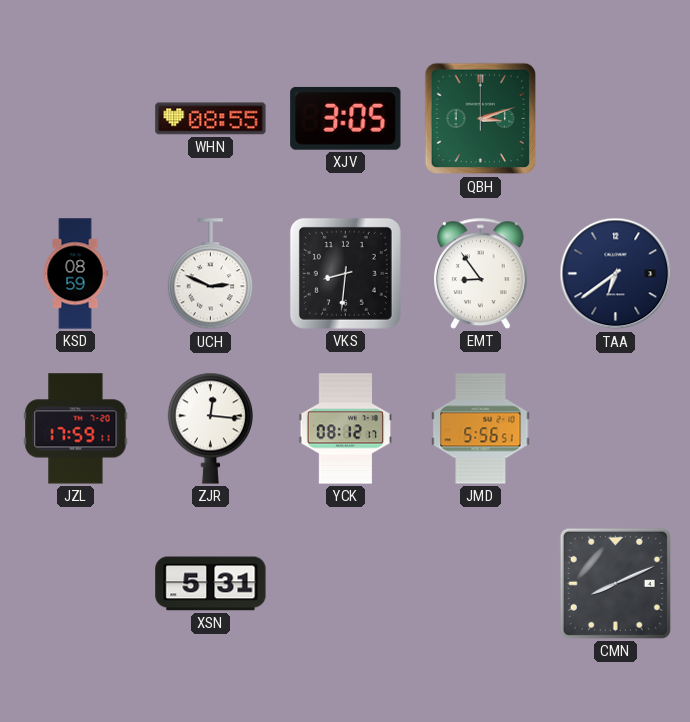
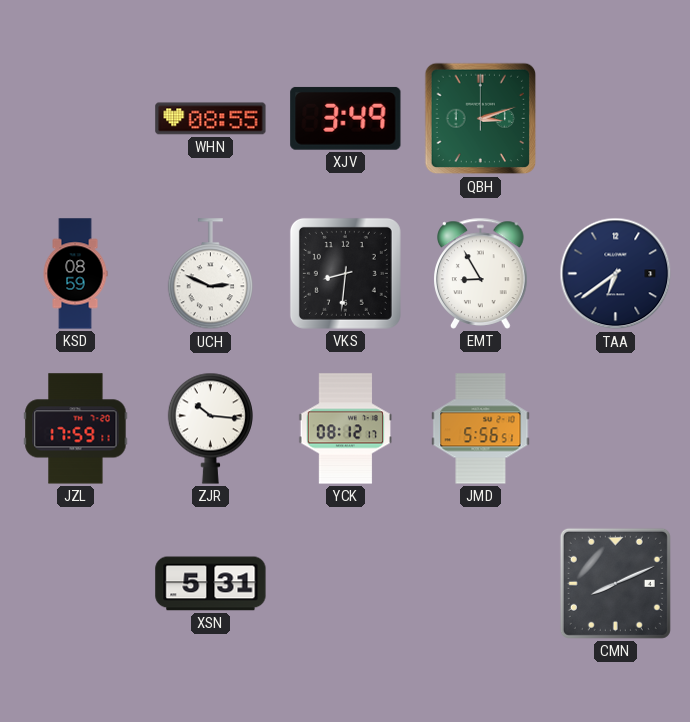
XJV: 3:05 -> 3:49
EMT: 8:54 -> 8:55
ZJR: 12:16 -> 10:16
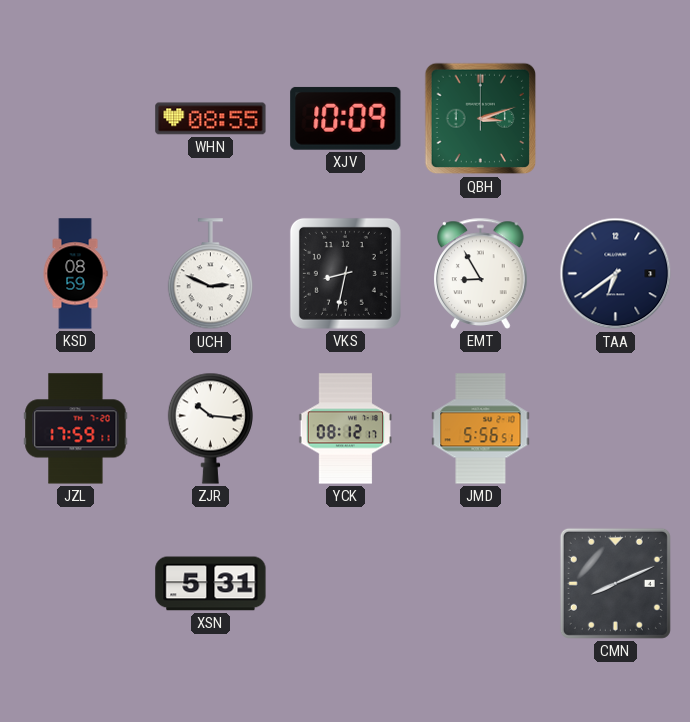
XJV: 3:49 -> 10:09
VKS: 8:31 -> 8:32
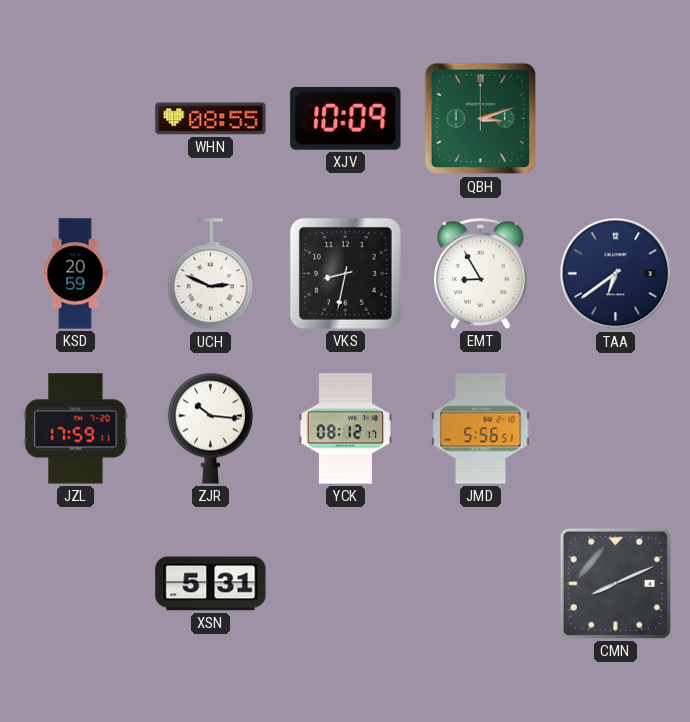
KSD: 08:59 -> 20:59
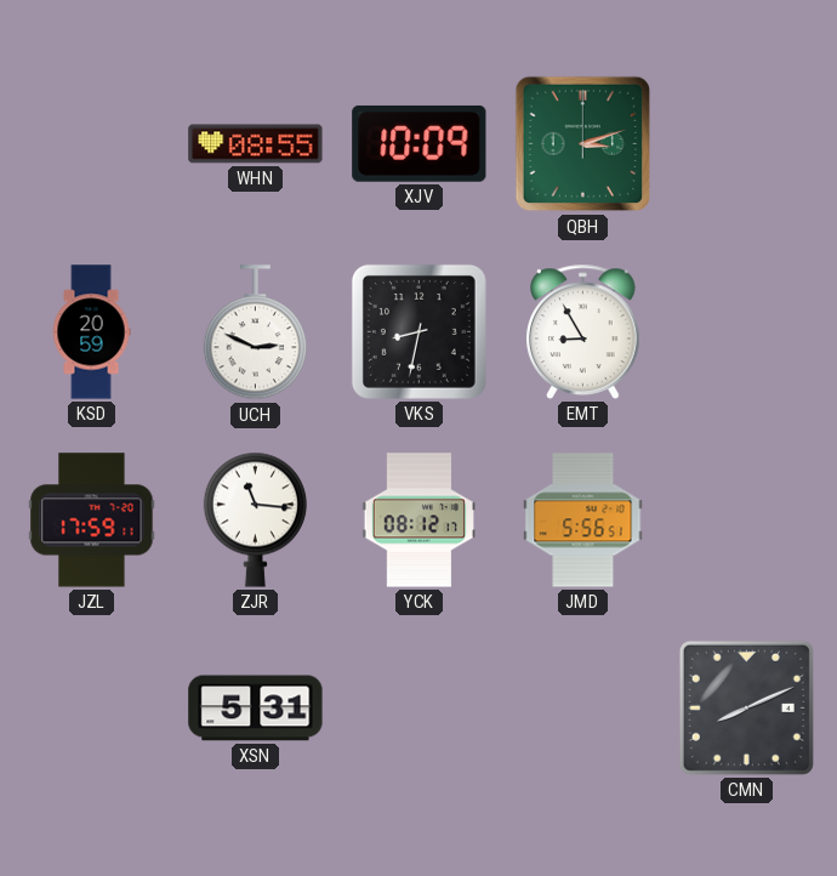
TAA: 6:39 -> none
ZJR: 10:16 -> 11:16
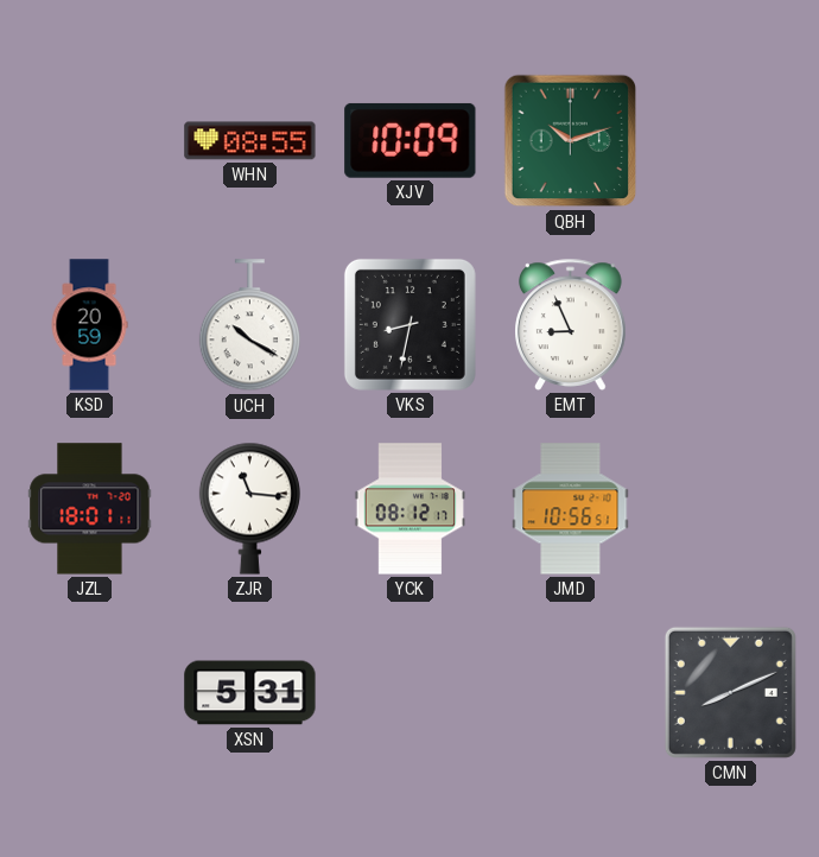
QBH: 3:12 -> 10:12
UCH: 2:49 -> 10:20
EMT: 8:55 -> 8:56
JZL: 17:59 -> 18:01
JMD: 5:56 -> 10:56
